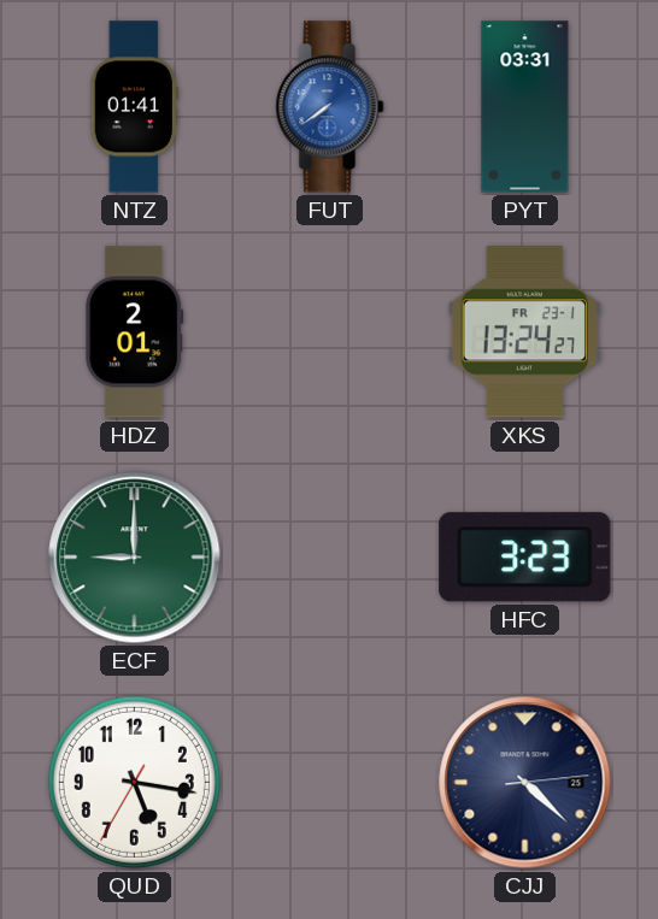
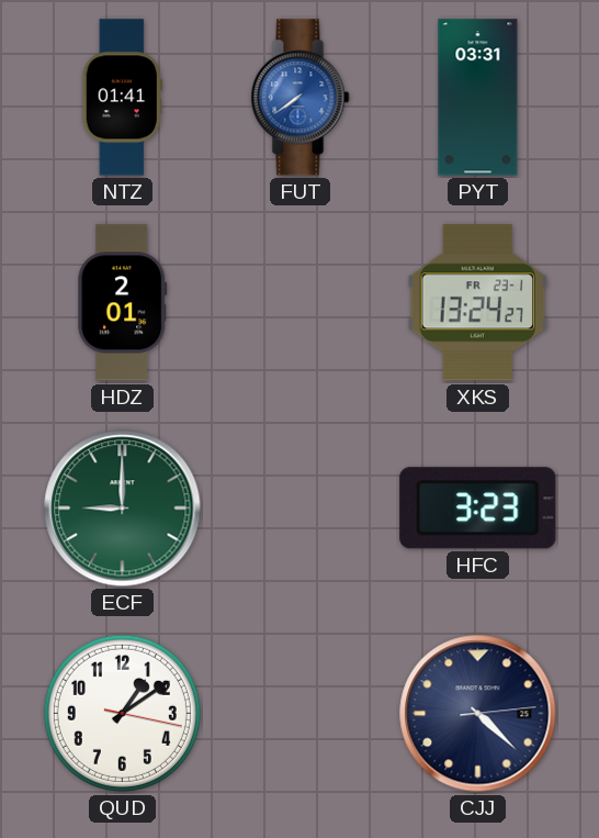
QUD: 5:16 -> 1:09
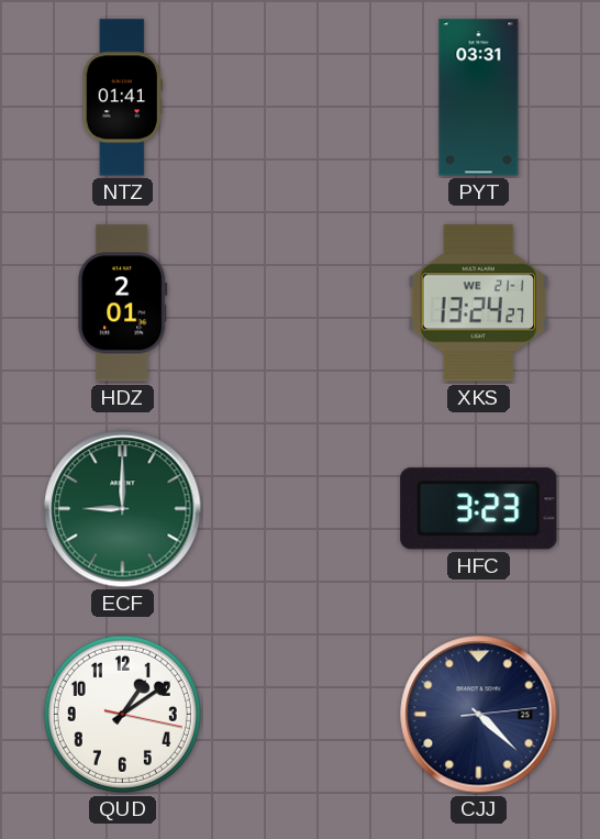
FUT: 7:39 -> none
XKS date: FR 23-1 -> WE 21-1
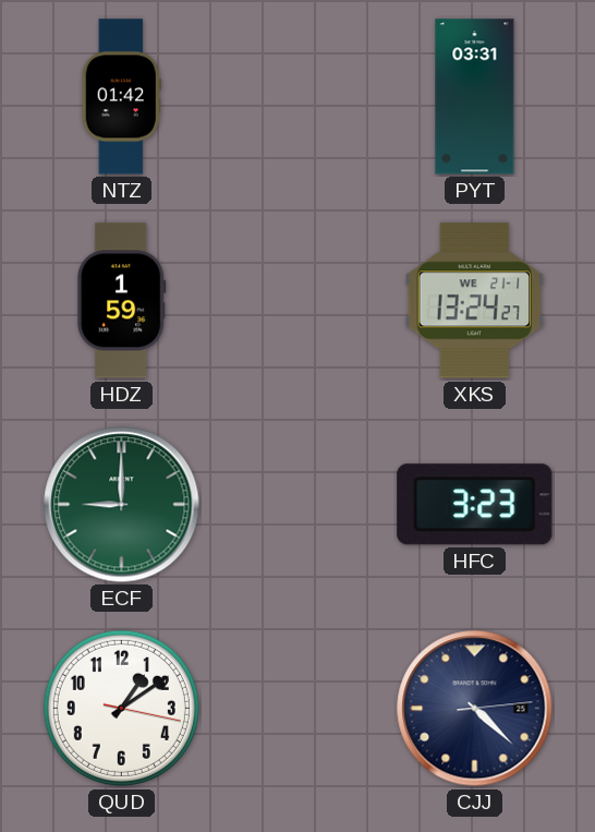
NTZ: 01:41 -> 01:42
HDZ: 2:01 -> 1:59
